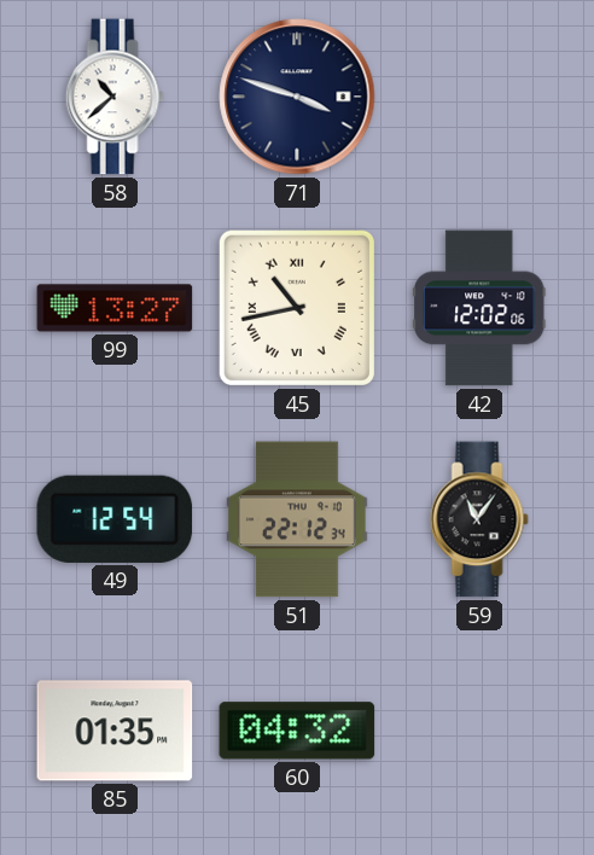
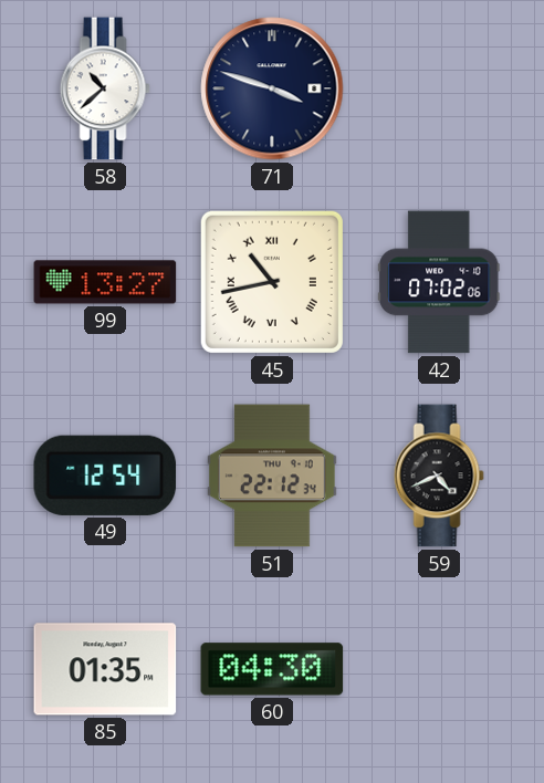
42: 12:02 -> 07:02
59: 11:06 -> 4:41
60: 04:32 -> 04:30
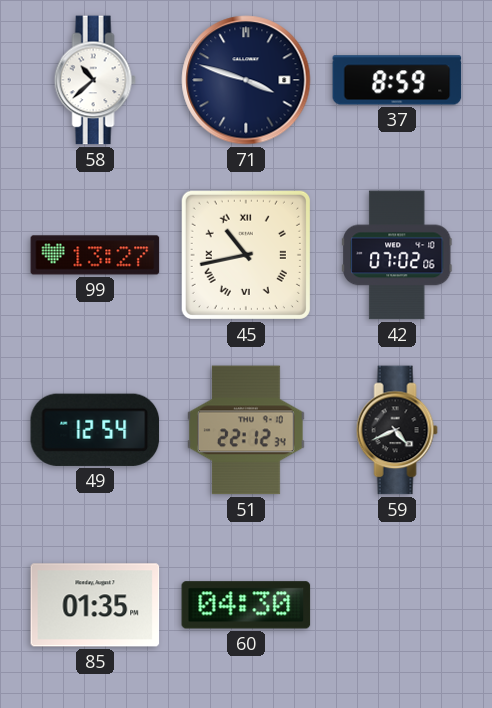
37: none -> 8:59
